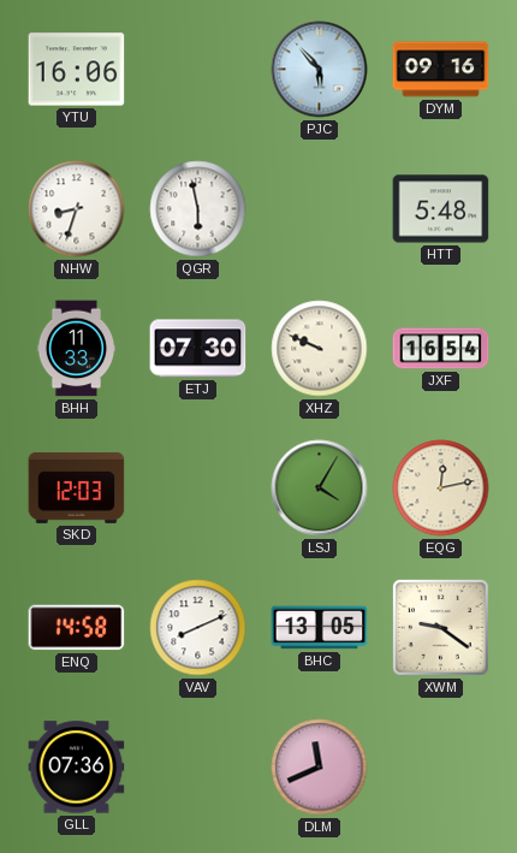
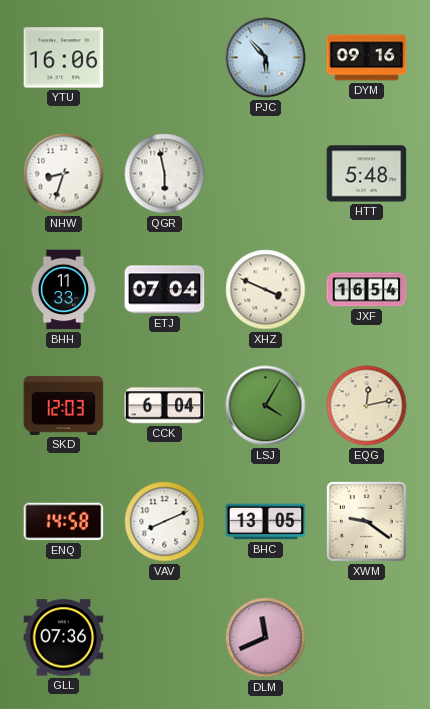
ETJ: 07:30 -> 07:04
XHZ: 9:49 -> 3:49
CCK: none -> 6:04
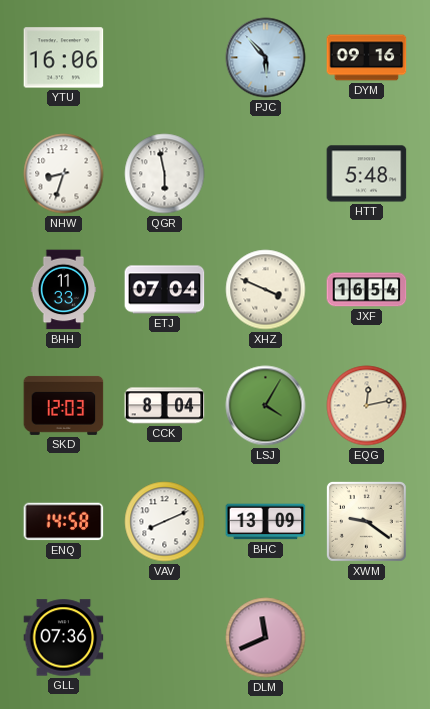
CCK: 6:04 -> 8:04
BHC: 13:05 -> 13:09
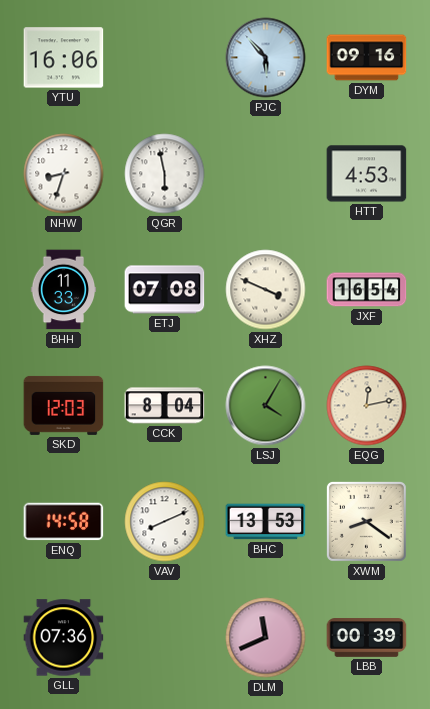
HTT: 5:48 -> 4:53
ETJ: 07:04 -> 07:08
BHC: 13:09 -> 13:53
XWM: 9:21 -> 8:21
LBB: none -> 00:39
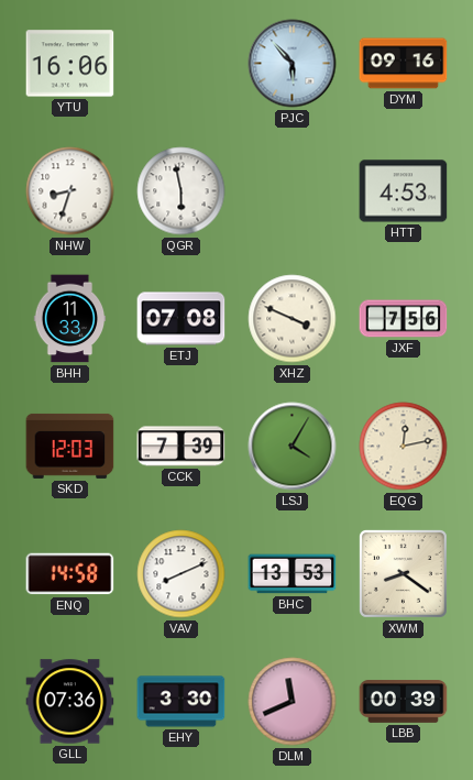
JXF: 16:54 -> 7:56
CCK: 8:04 -> 7:39
EHY: none -> 3:30
